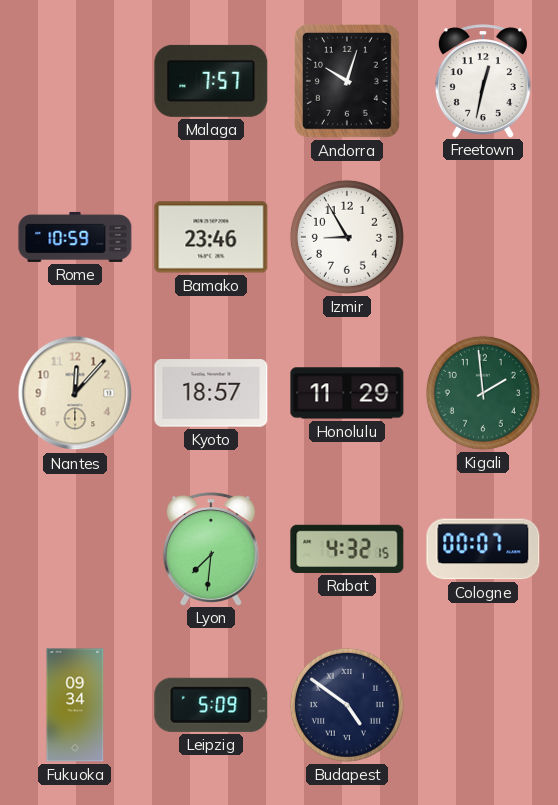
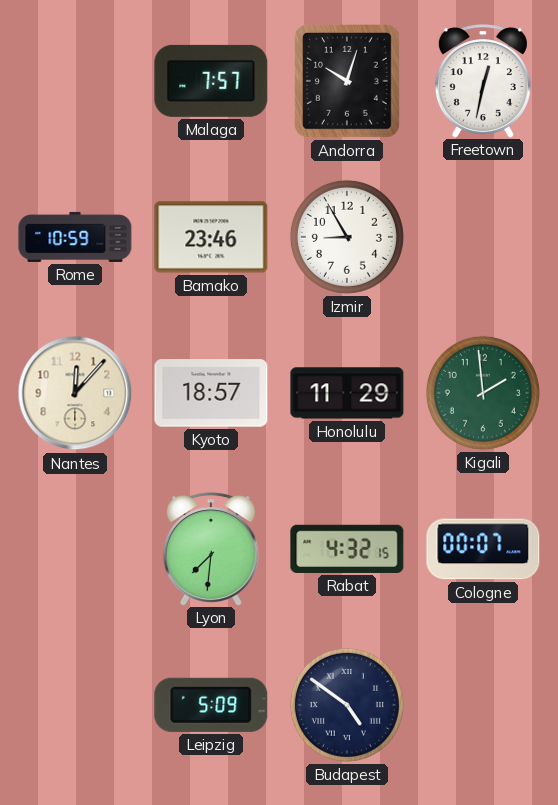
Fukuoka: 09:34 -> none
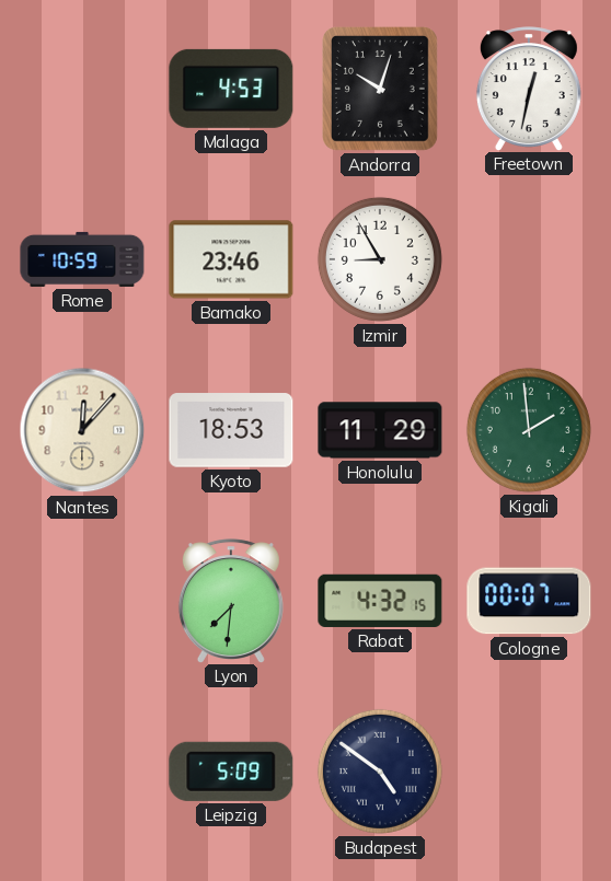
Malaga: 7:57 -> 4:53
Kyoto: 18:57 -> 18:53
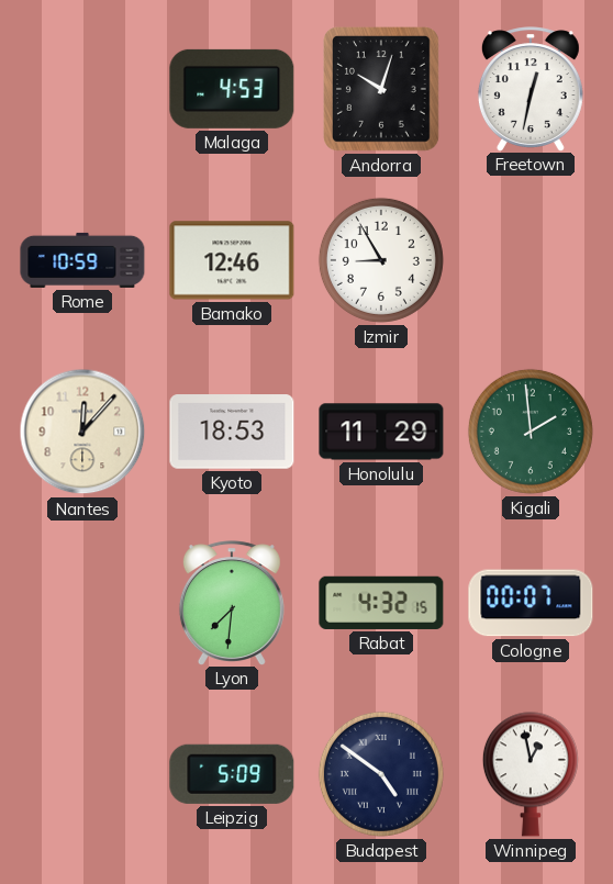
Bamako: 23:46 -> 12:46
Winnipeg: none -> 12:58
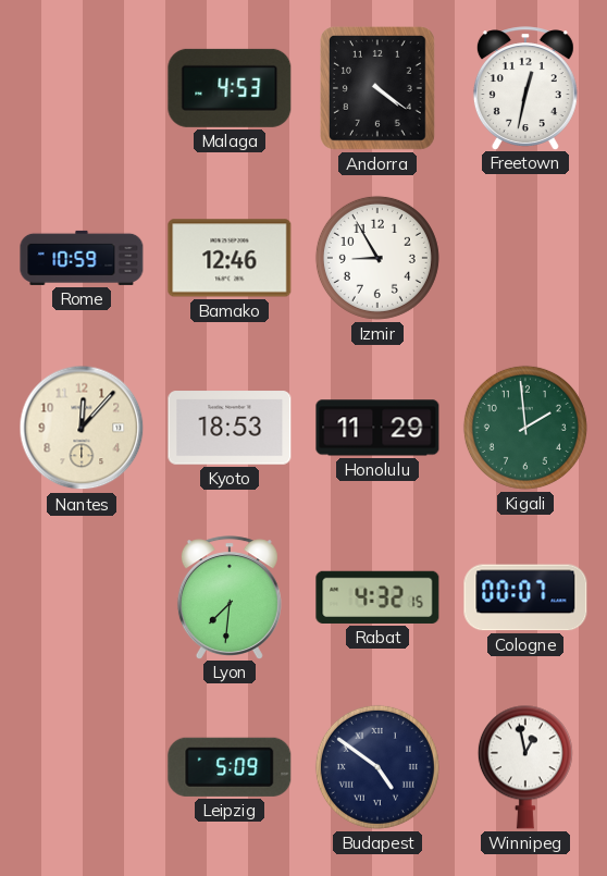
Andorra: 10:03 -> 4:21
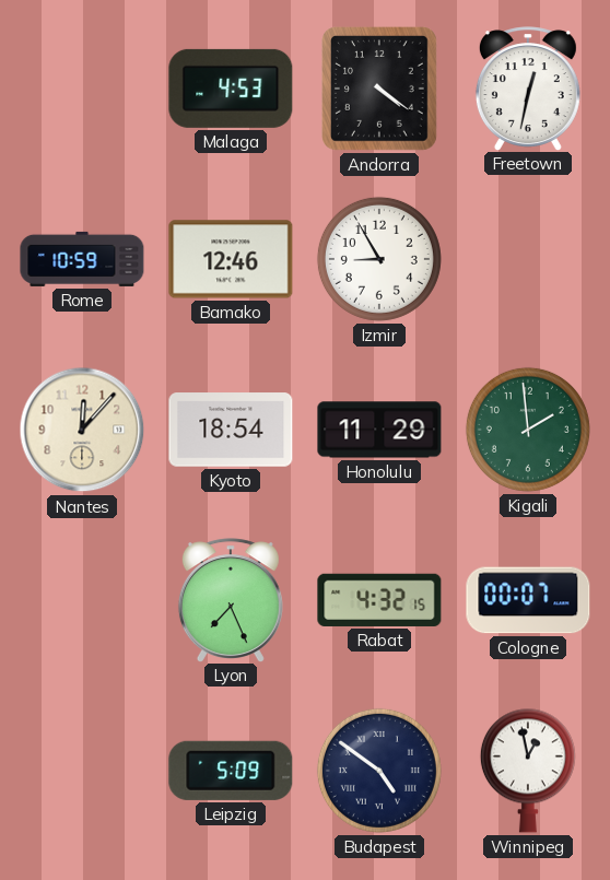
Kyoto: 18:53 -> 18:54
Lyon: 7:31 -> 7:26
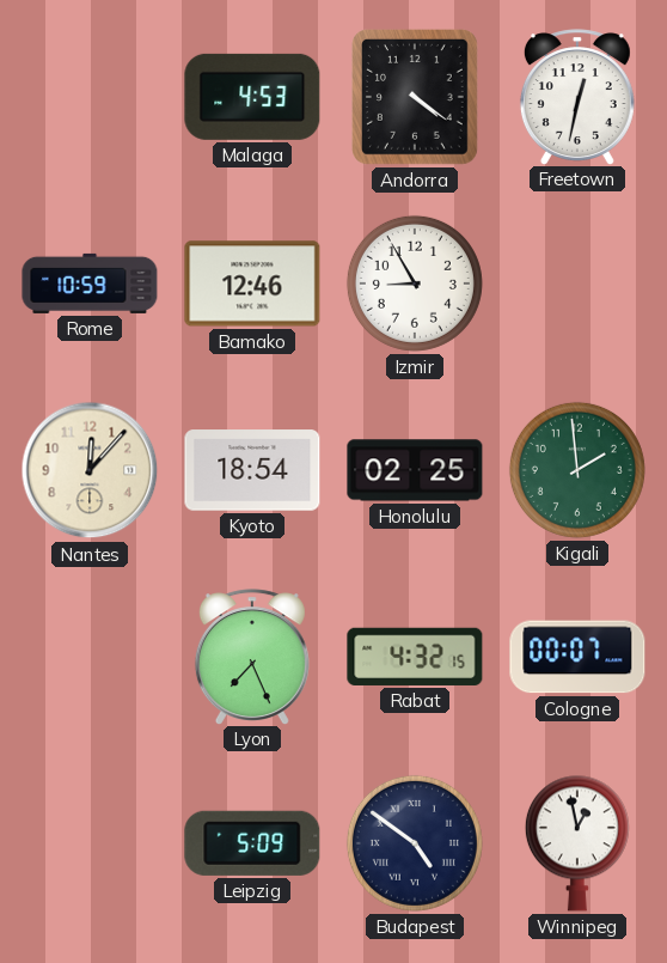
Honolulu: 11:29 -> 02:25
